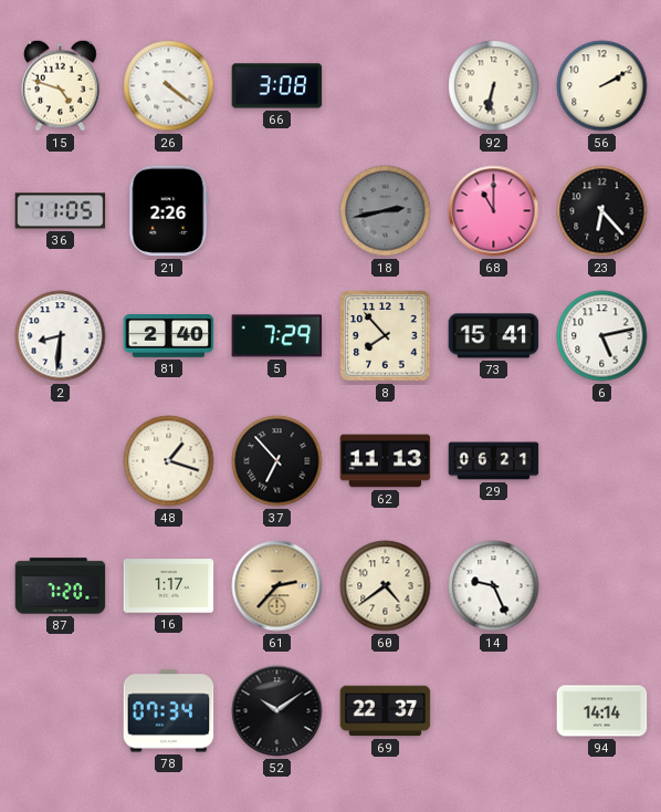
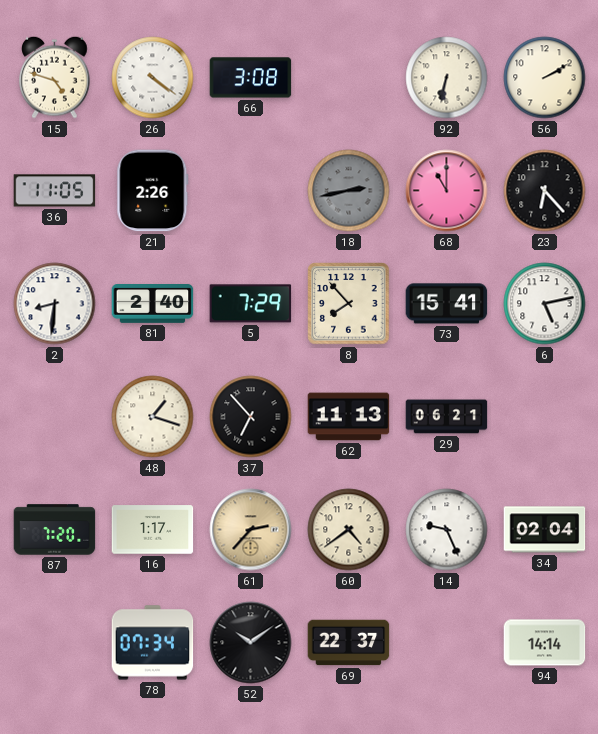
34: none -> 02:04
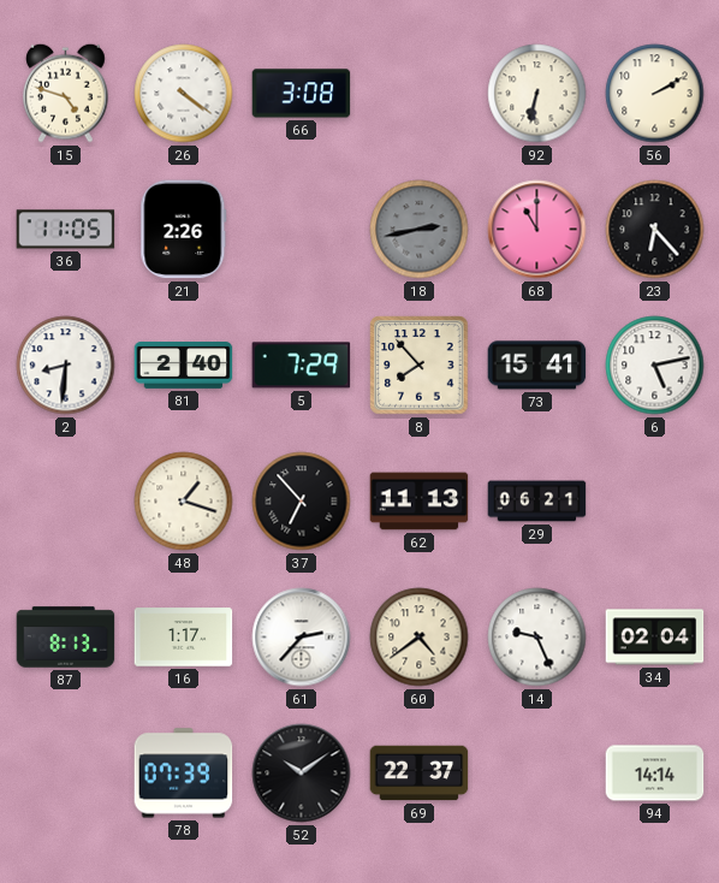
87: 7:20 -> 8:13
61 dial: champagne -> white
78: 07:34 -> 07:39
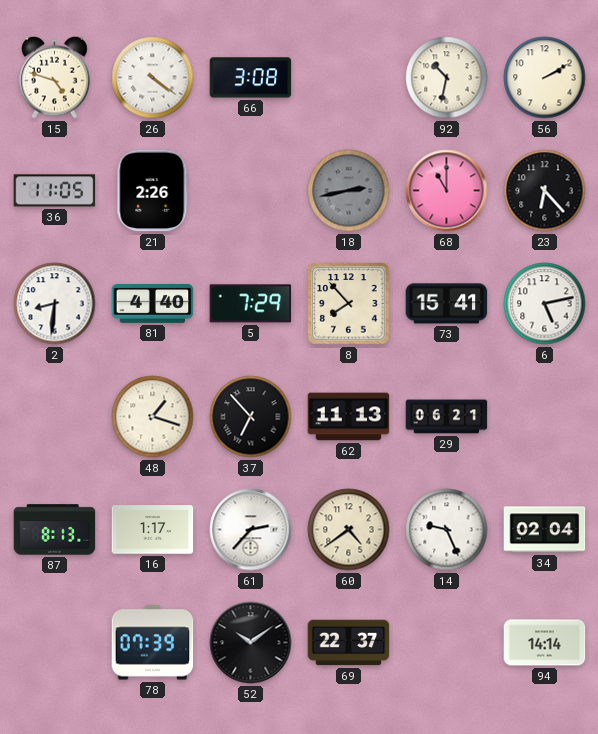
92: 6:32 -> 10:32
81: 2:40 -> 4:40
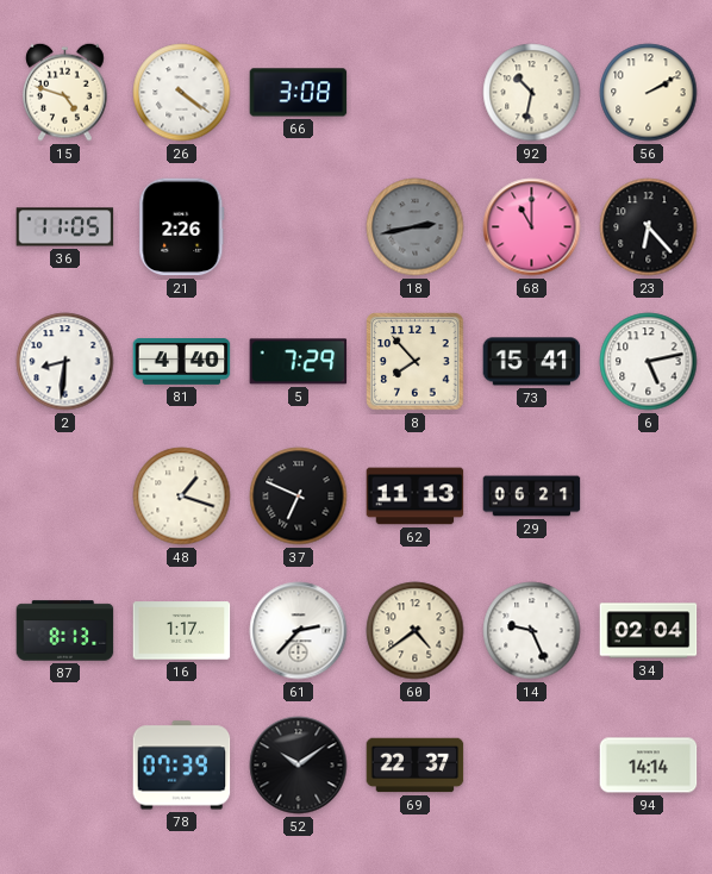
37: 6:53 -> 6:49
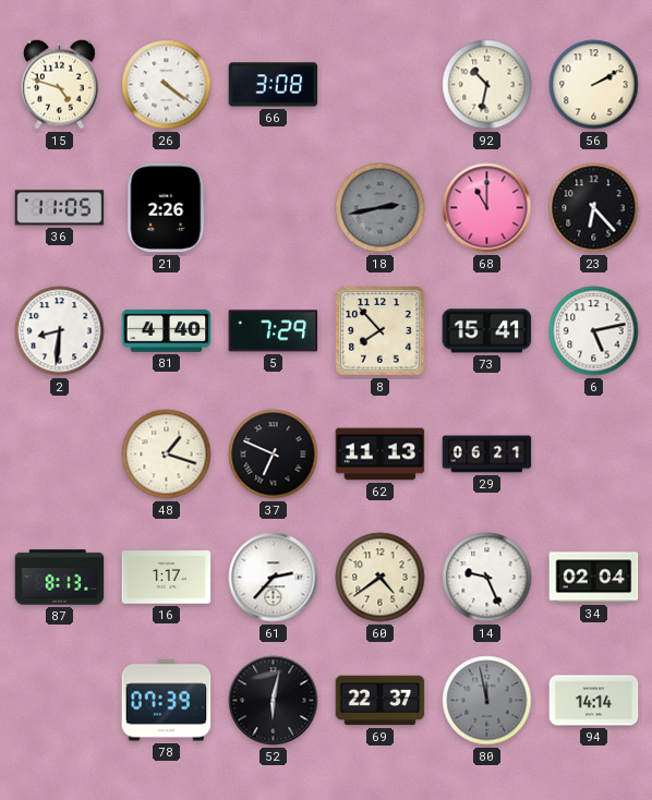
52: 10:09 -> 6:02
80: none -> 11:58
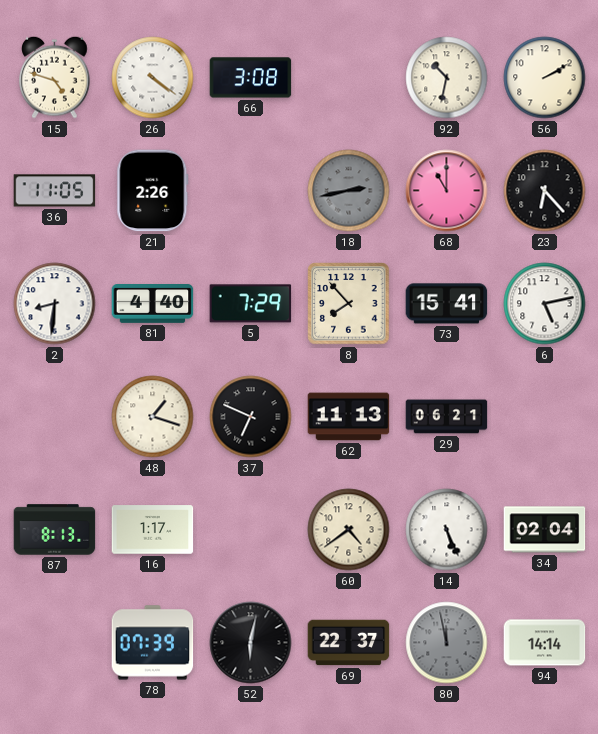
61: 2:37 -> none
14: 9:26 -> 5:26
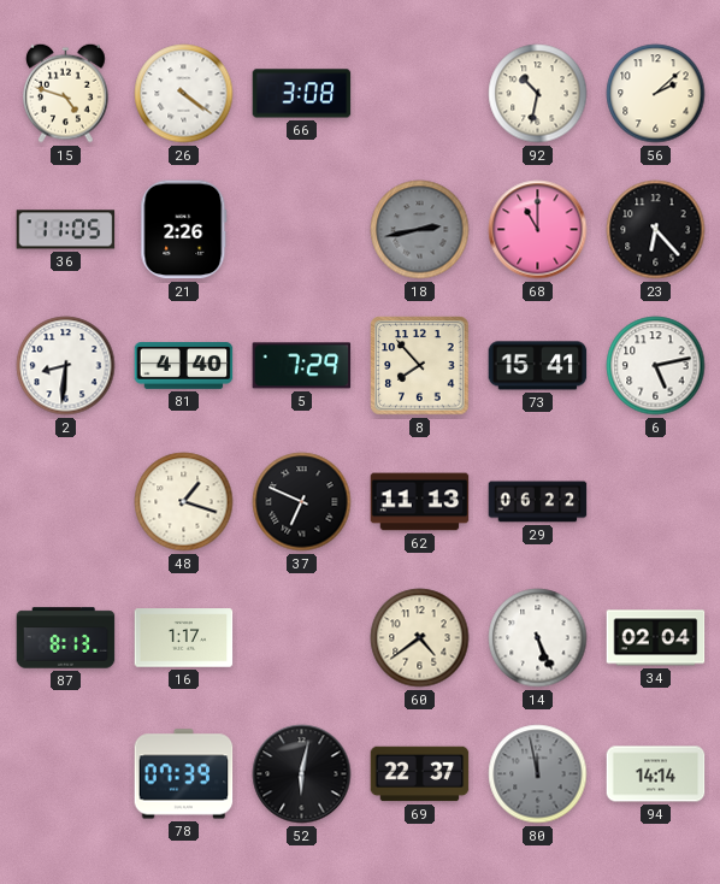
56: 2:10 -> 2:08
29: 06:21 -> 06:22
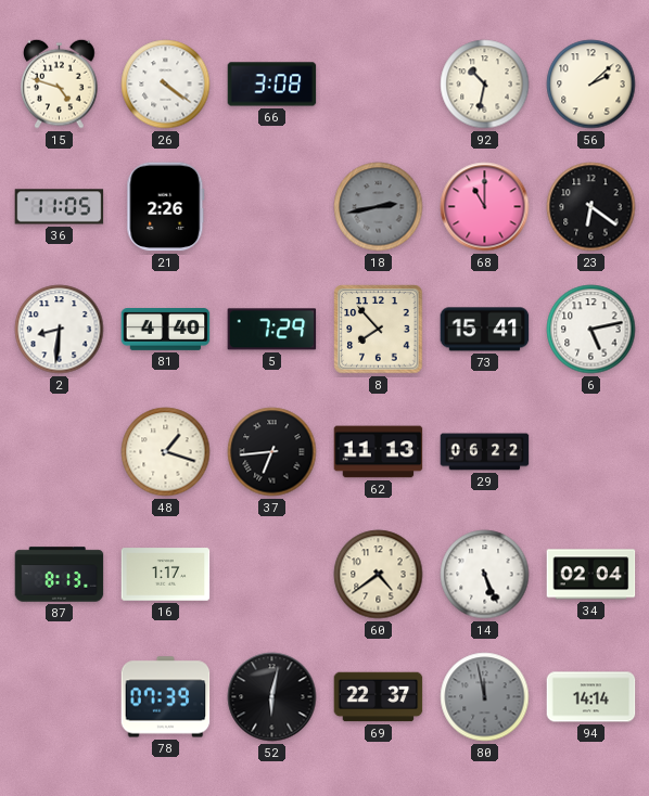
23: 6:23 -> 6:21
37: 6:49 -> 6:44
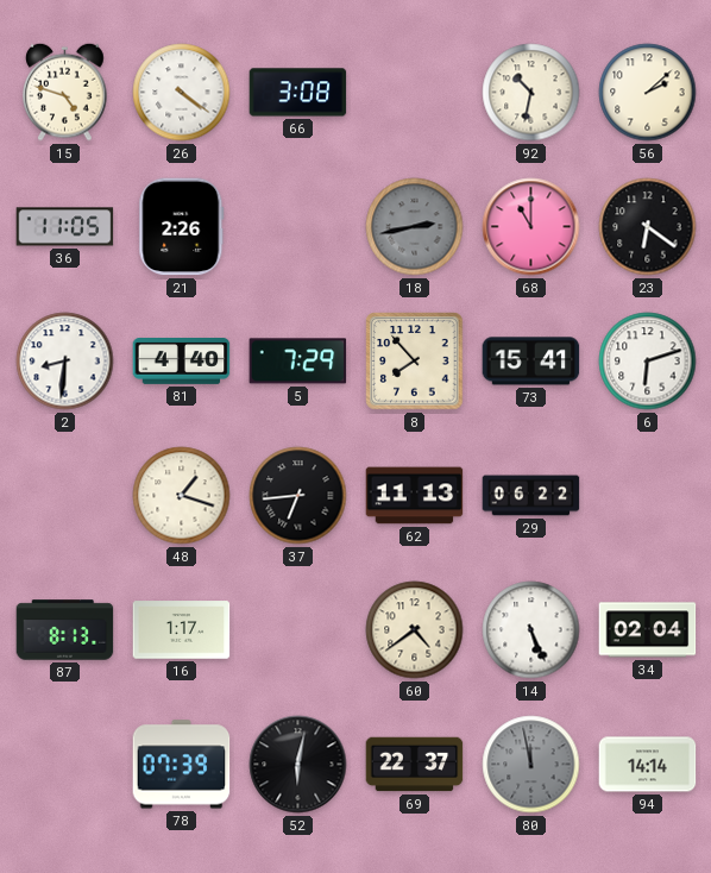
6: 5:13 -> 6:12
